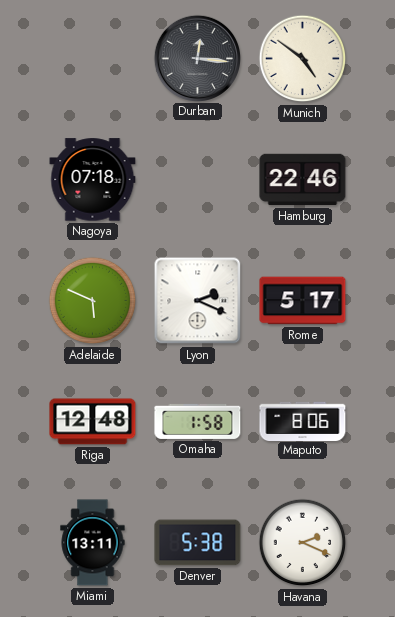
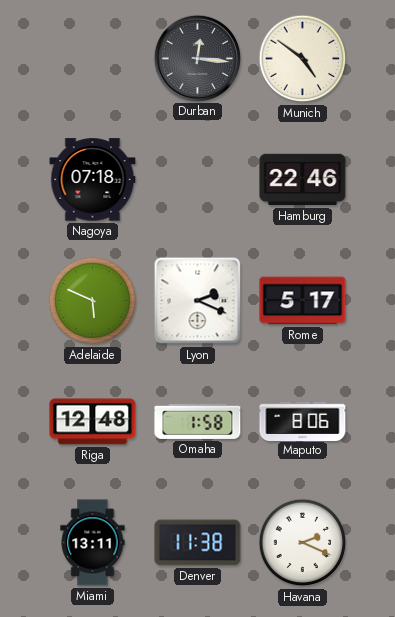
Denver: 5:38 -> 11:38
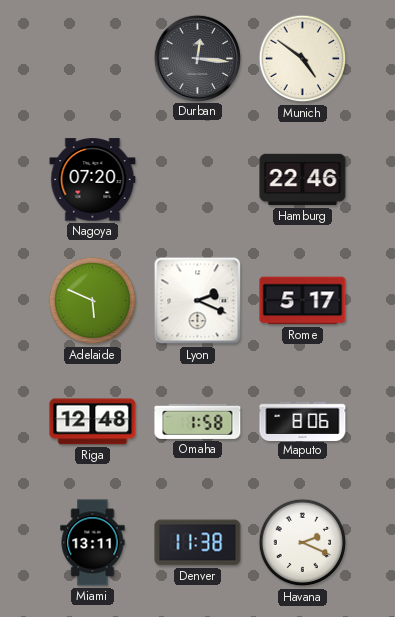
Nagoya: 07:18 -> 07:20
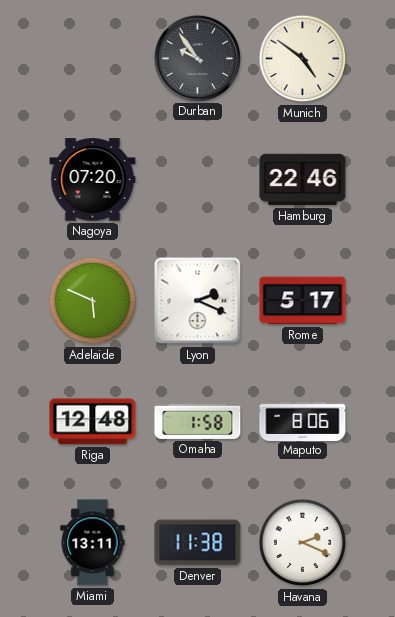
Durban: 12:16 -> 9:54
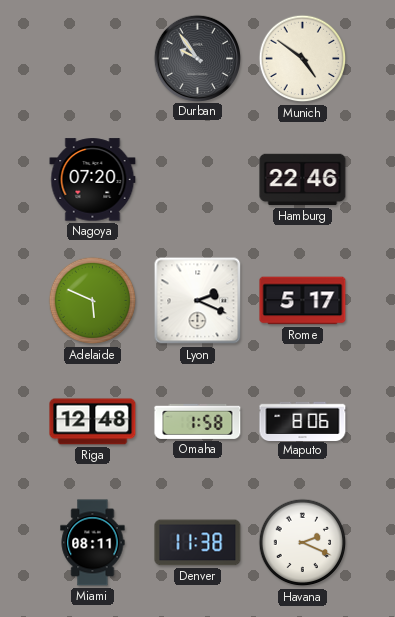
Miami: 13:11 -> 08:11
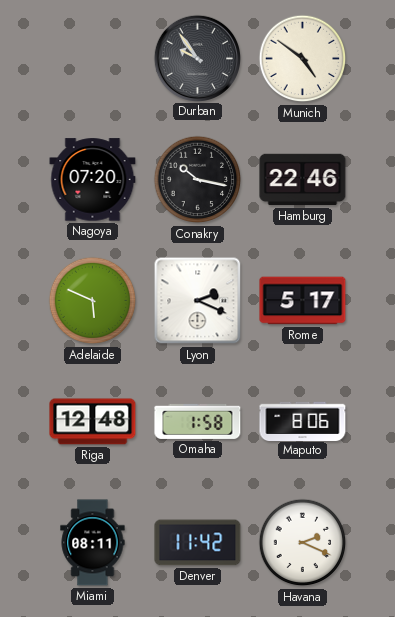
Conakry: none -> 10:17
Denver: 11:38 -> 11:42
